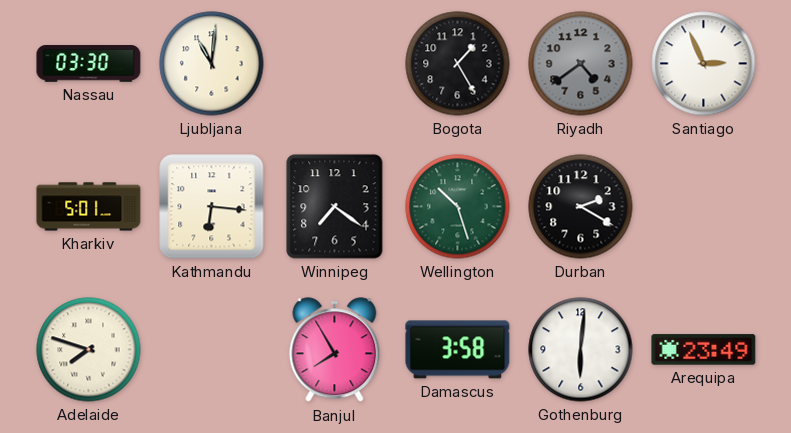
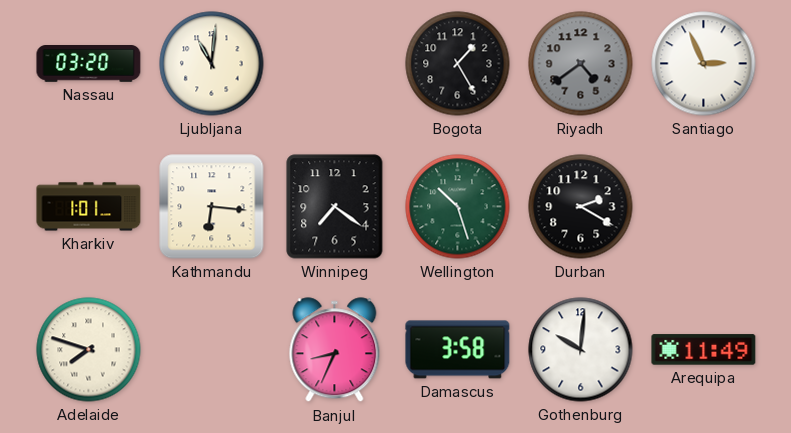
Nassau: 03:30 -> 03:20
Kharkiv: 5:01 -> 1:01
Banjul: 7:55 -> 8:34
Gothenburg: 6:01 -> 10:01
Arequipa: 23:49 -> 11:49
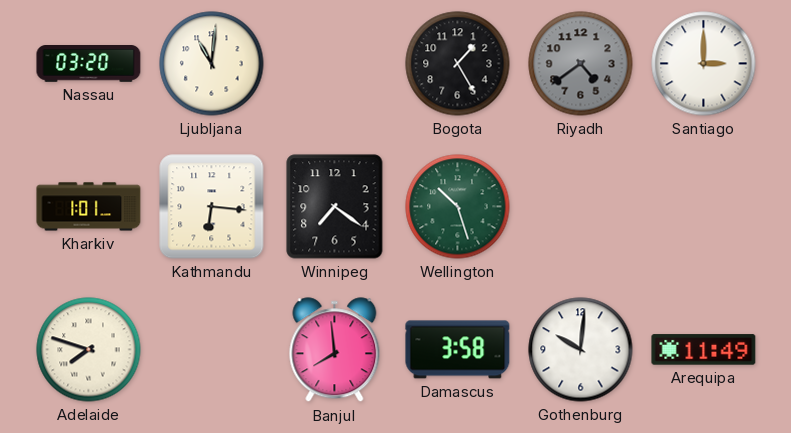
Santiago: 2:56 -> 3:00
Durban: 2:20 -> none
Banjul: 8:34 -> 7:59
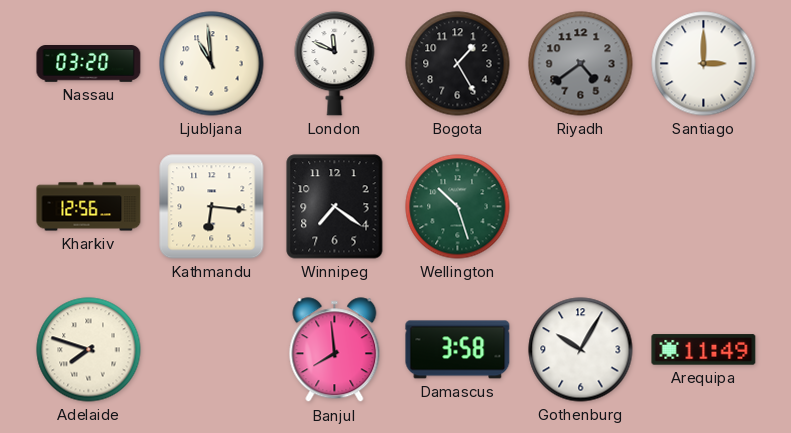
Ljubljana: 11:01 -> 10:59
London: none -> 11:49
Kharkiv: 1:01 -> 12:56
Gothenburg: 10:01 -> 10:05
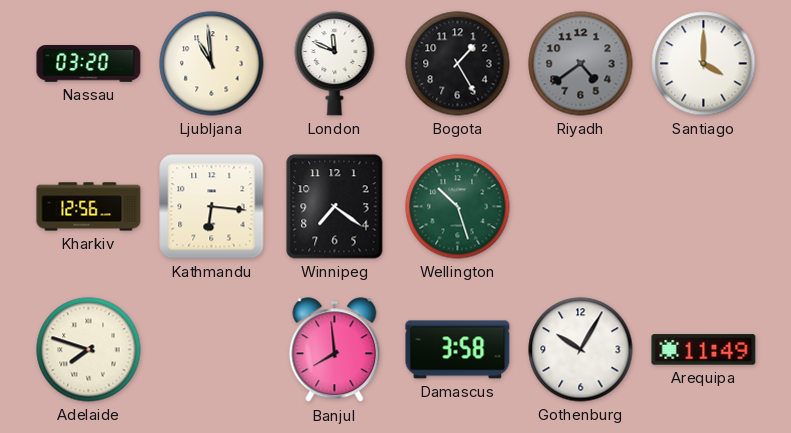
Santiago: 3:00 -> 4:00
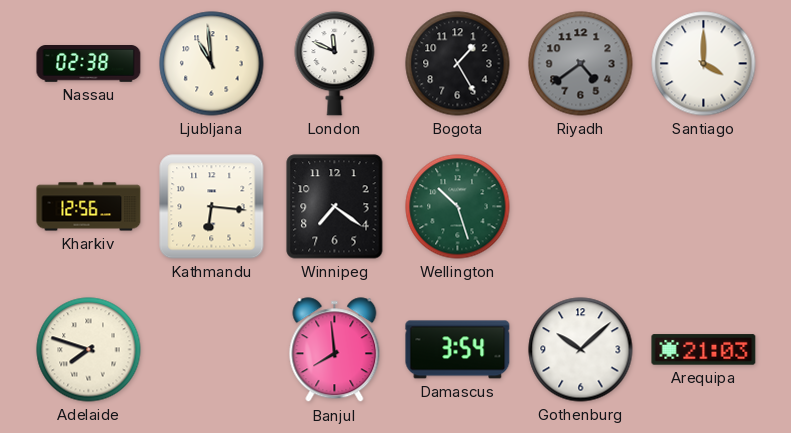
Nassau: 03:20 -> 02:38
Damascus: 3:58 -> 3:54
Gothenburg: 10:05 -> 10:08
Arequipa: 11:49 -> 21:03
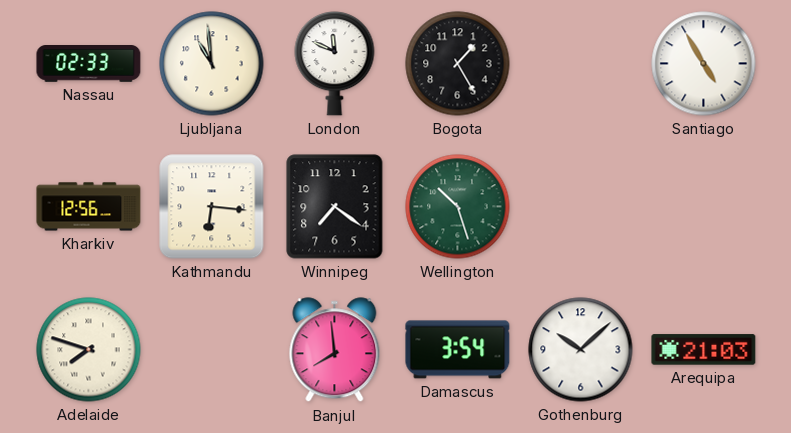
Nassau: 02:38 -> 02:33
Riyadh: 4:39 -> none
Santiago: 4:00 -> 4:55
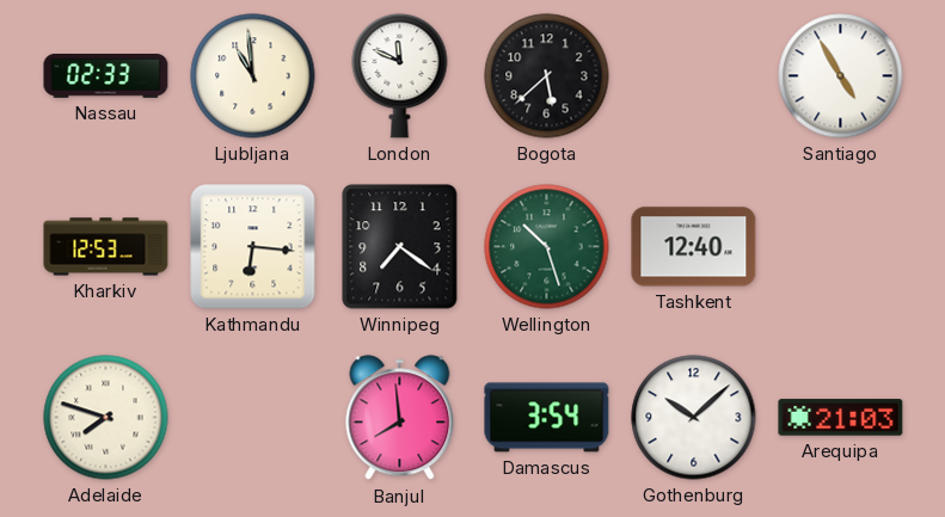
Bogota: 1:25 -> 5:38
Kharkiv: 12:56 -> 12:53
Tashkent: none -> 12:40
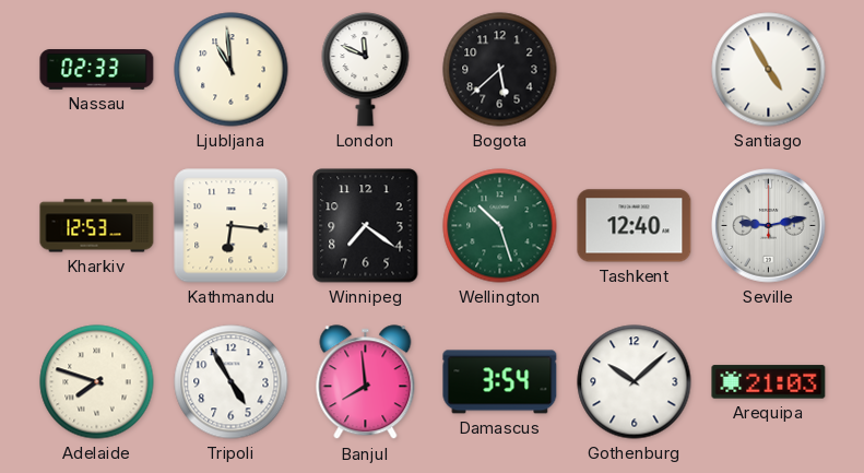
Seville: none -> 9:13
Tripoli: none -> 4:55
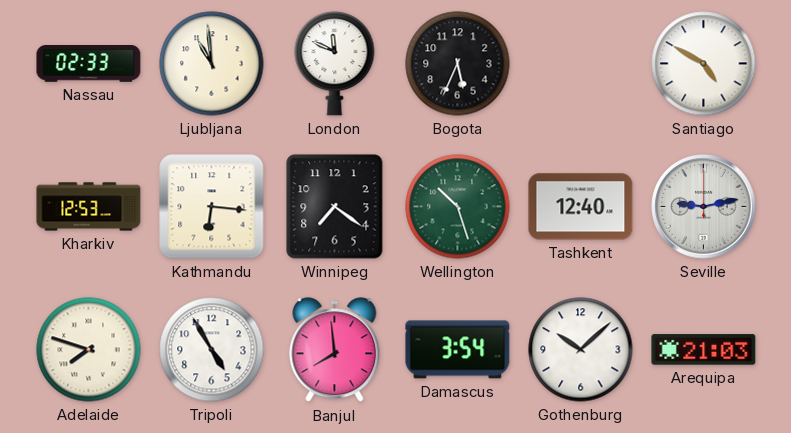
Bogota: 5:38 -> 5:34
Santiago: 4:55 -> 4:50
